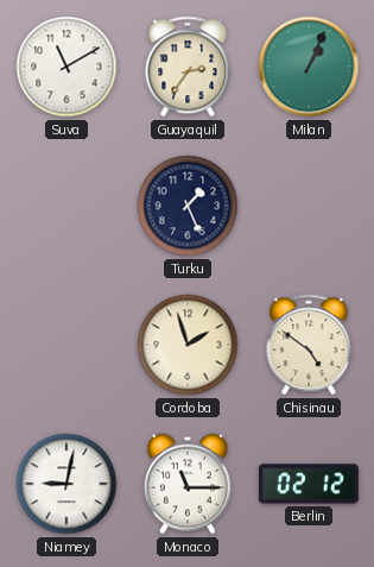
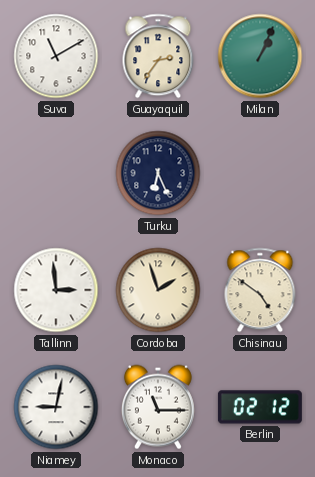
Turku: 1:26 -> 6:26
Tallinn: none -> 2:59
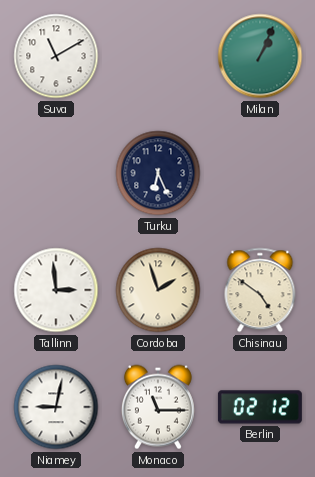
Guayaquil: 2:36 -> none
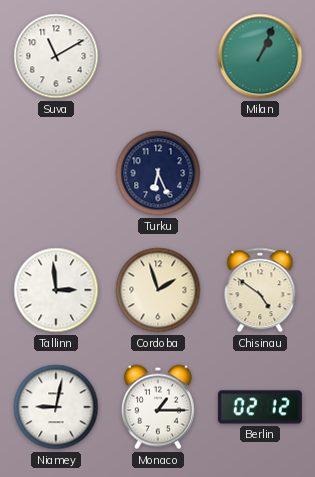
Monaco: 11:15 -> 1:15
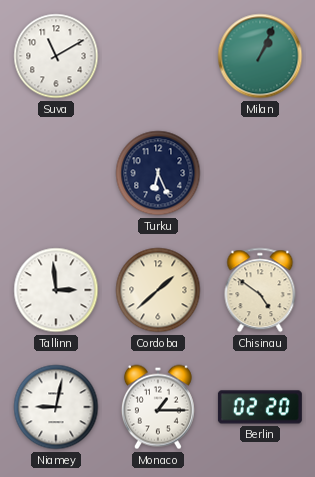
Cordoba: 1:57 -> 1:38
Berlin: 02:12 -> 02:20
